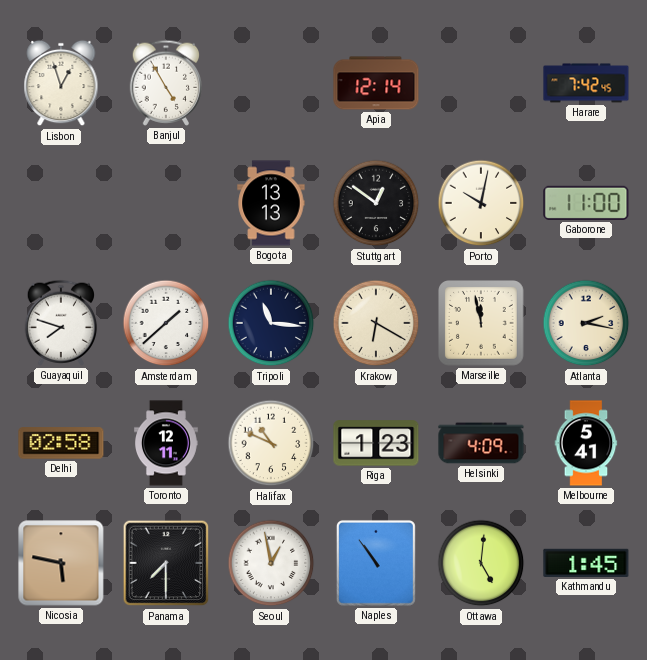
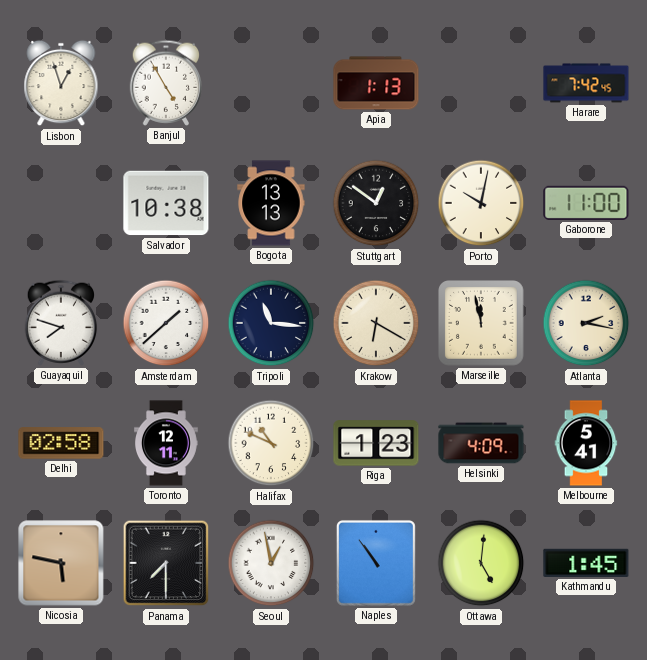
Apia: 12:14 -> 1:13
Salvador: none -> 10:38
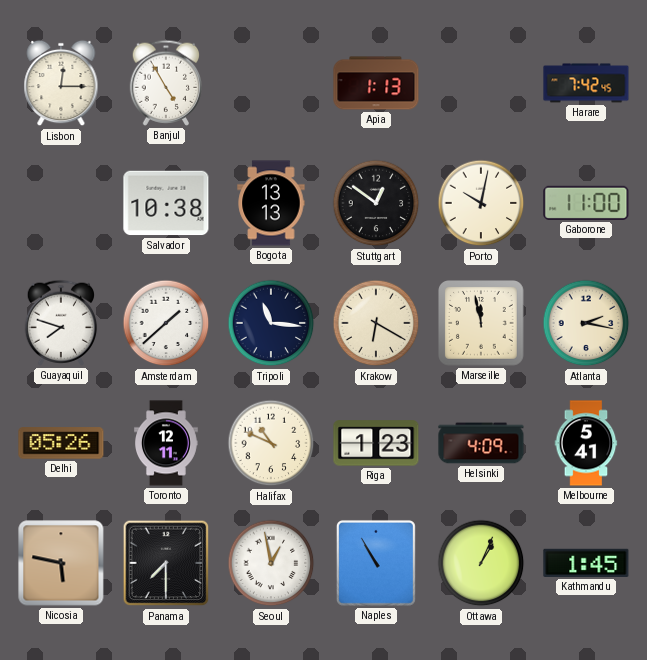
Lisbon: 12:57 -> 12:15
Delhi: 02:58 -> 05:26
Naples: 10:54 -> 10:55
Ottawa: 5:01 -> 1:04
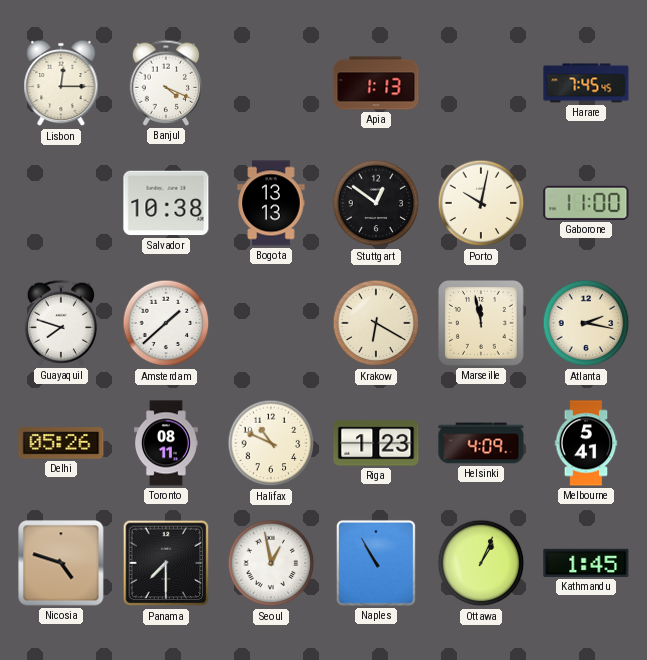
Banjul: 4:55 -> 4:19
Harare: 7:42 -> 7:45
Tripoli: 11:16 -> none
Toronto: 12:11 -> 08:11
Nicosia: 5:47 -> 4:48
